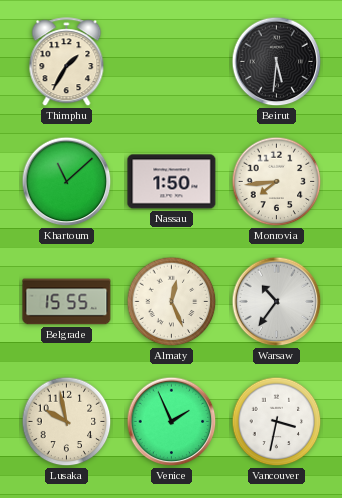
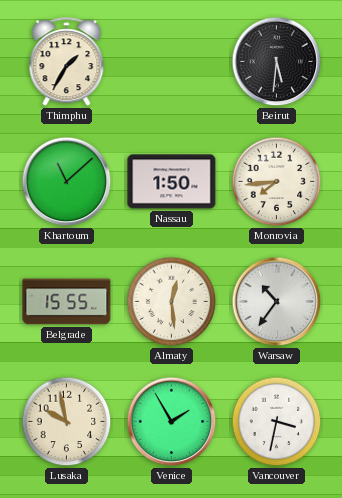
Almaty: 12:26 -> 12:29
Venice: 1:56 -> 1:55
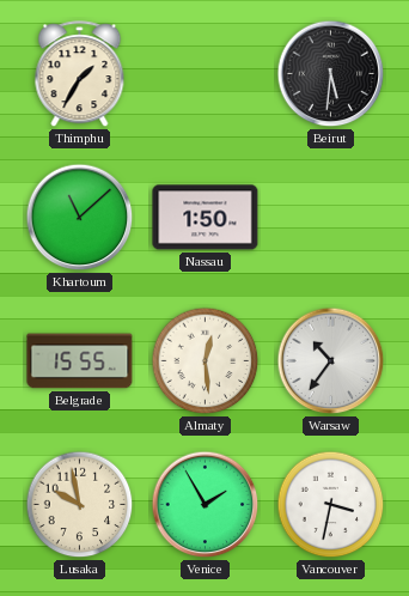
Monrovia: 7:44 -> none
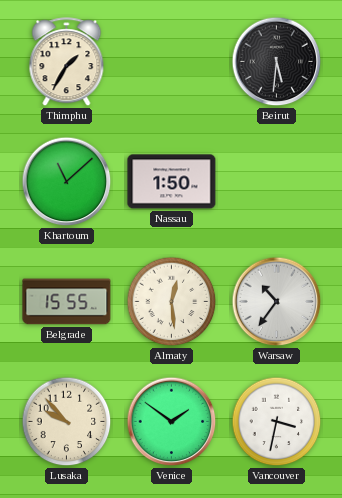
Lusaka: 9:58 -> 9:53
Venice: 1:55 -> 1:51
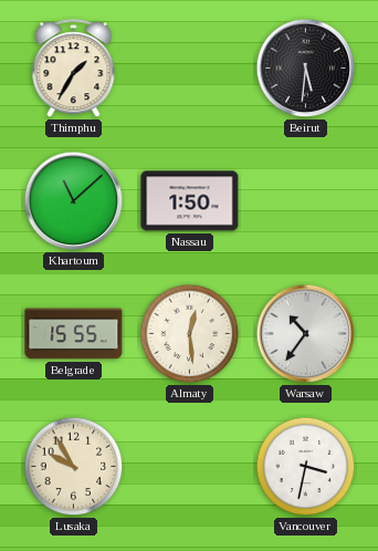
Lusaka: 9:53 -> 9:55
Venice: 1:51 -> none
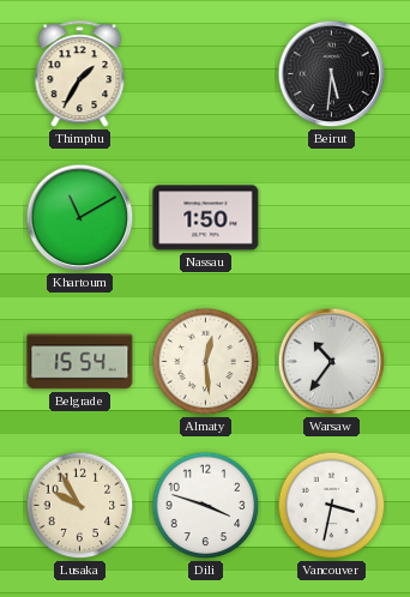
Khartoum: 11:08 -> 11:10
Belgrade: 15:55 -> 15:54
Dili: none -> 3:48
